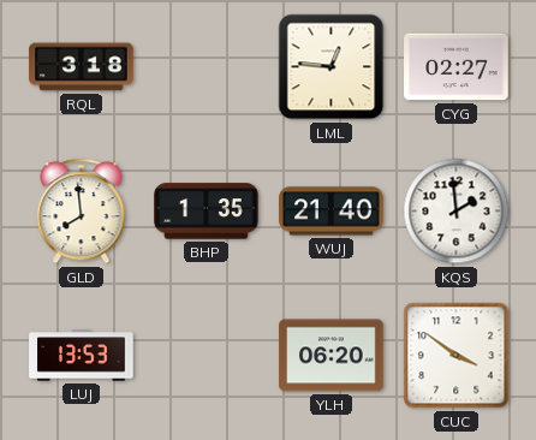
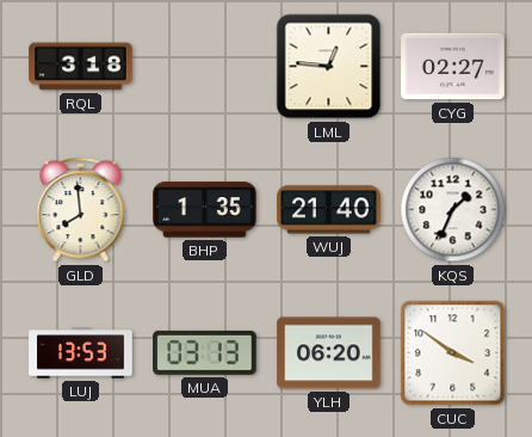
KQS: 1:59 -> 1:34
MUA: none -> 03:13
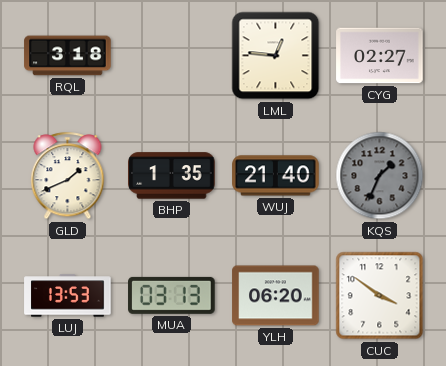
GLD: 7:59 -> 1:41
KQS dial: white -> grey
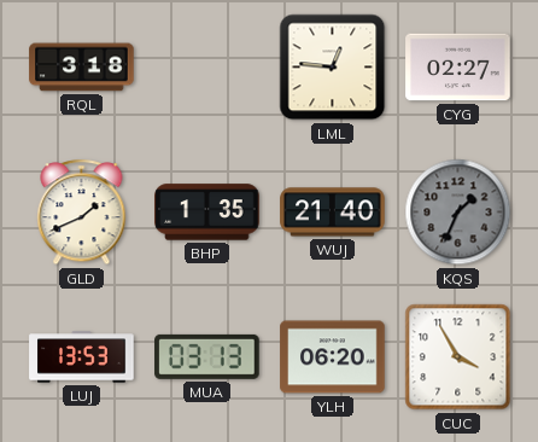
CUC: 3:51 -> 3:55
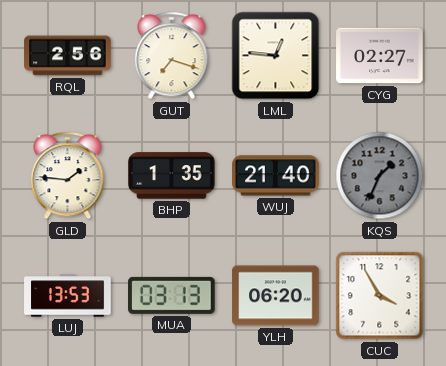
RQL: 3:18 -> 2:56
GUT: none -> 7:18
GLD: 1:41 -> 1:46
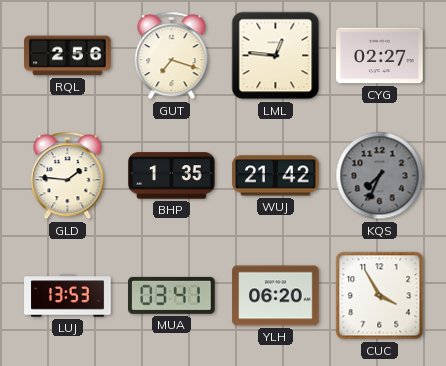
WUJ: 21:40 -> 21:42
KQS: 1:34 -> 7:34
MUA: 03:13 -> 03:41
